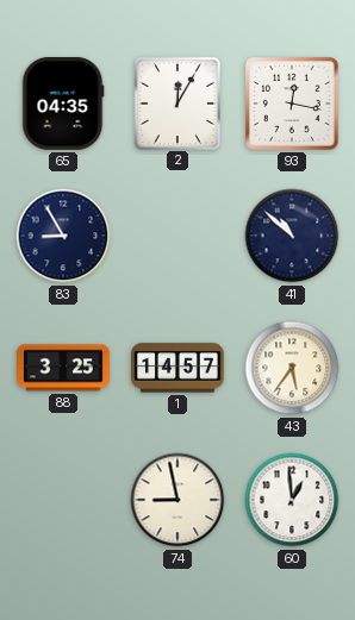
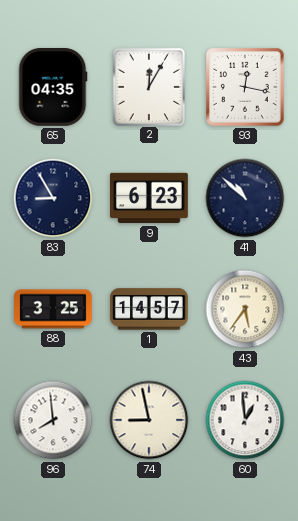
9: none -> 6:23
96: none -> 7:59
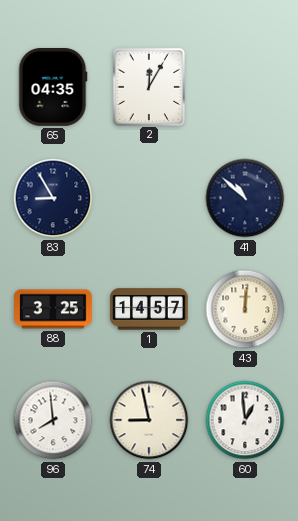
93: 12:17 -> none
9: 6:23 -> none
43: 5:36 -> 12:01
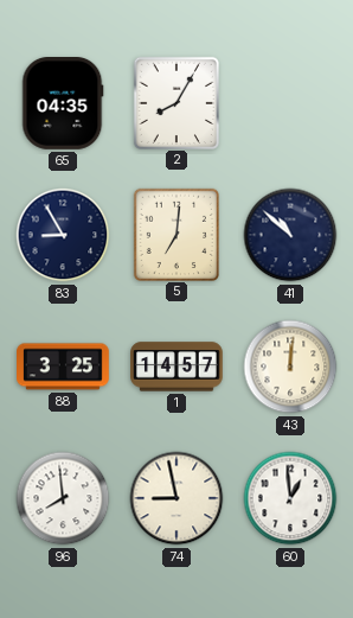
2: 12:05 -> 8:05
5: none -> 7:01
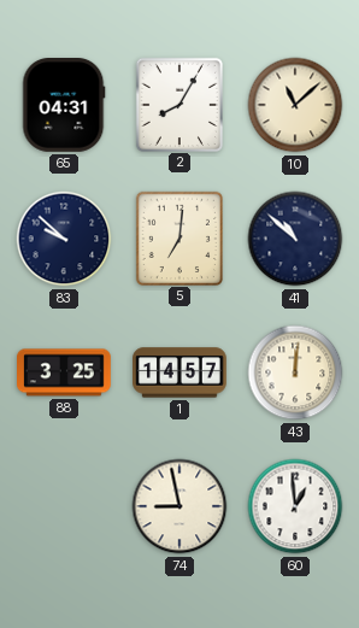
65: 04:35 -> 04:31
10: none -> 11:08
83: 8:55 -> 9:52
96: 7:59 -> none
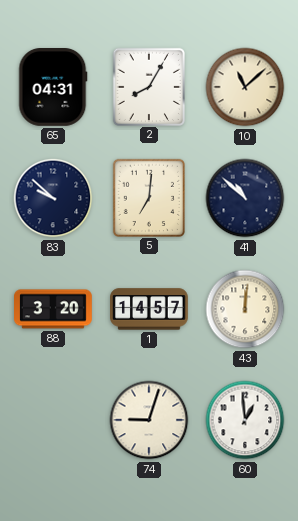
88: 3:25 -> 3:20
74: 8:58 -> 9:03
